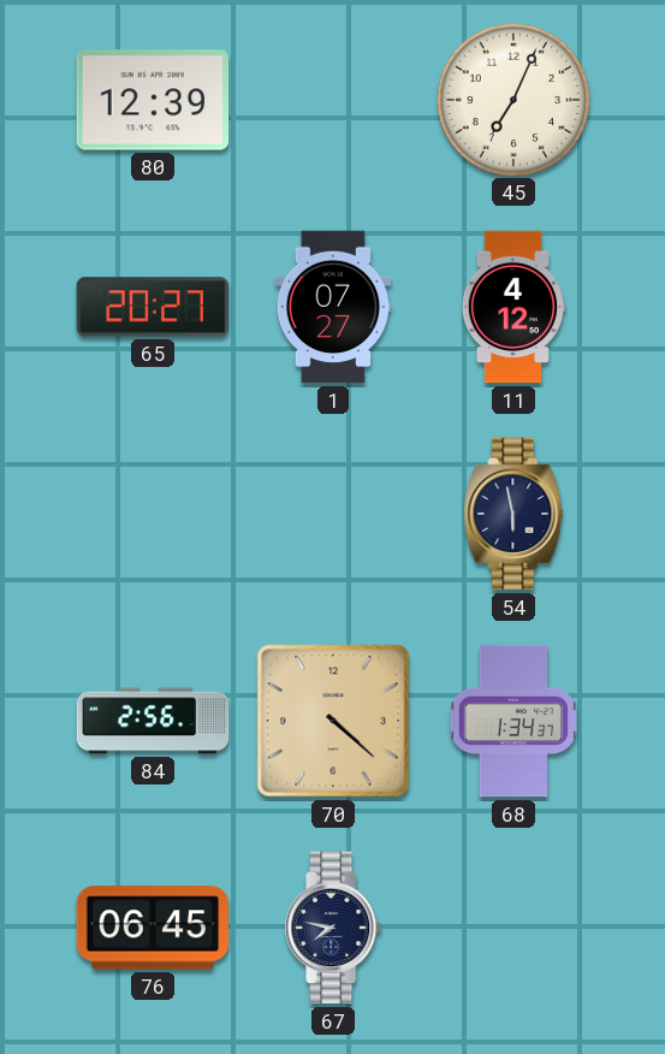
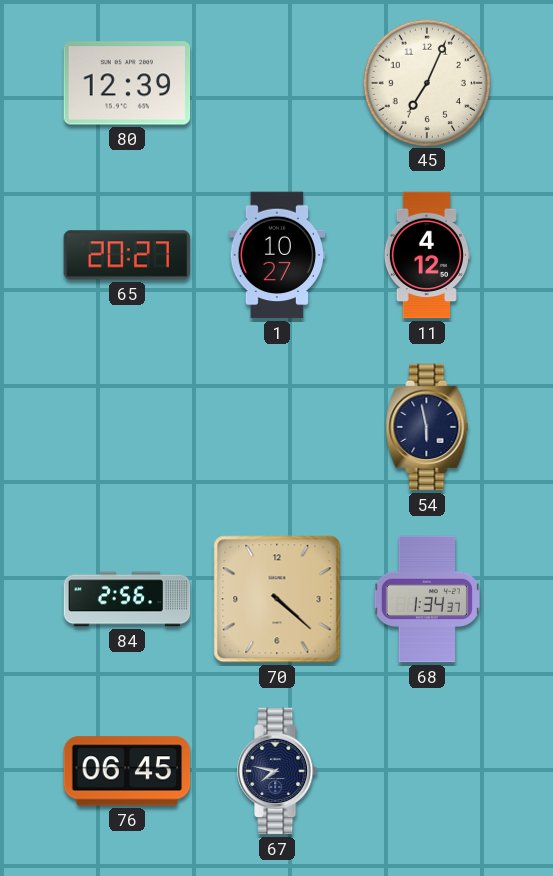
1: 07:27 -> 10:27
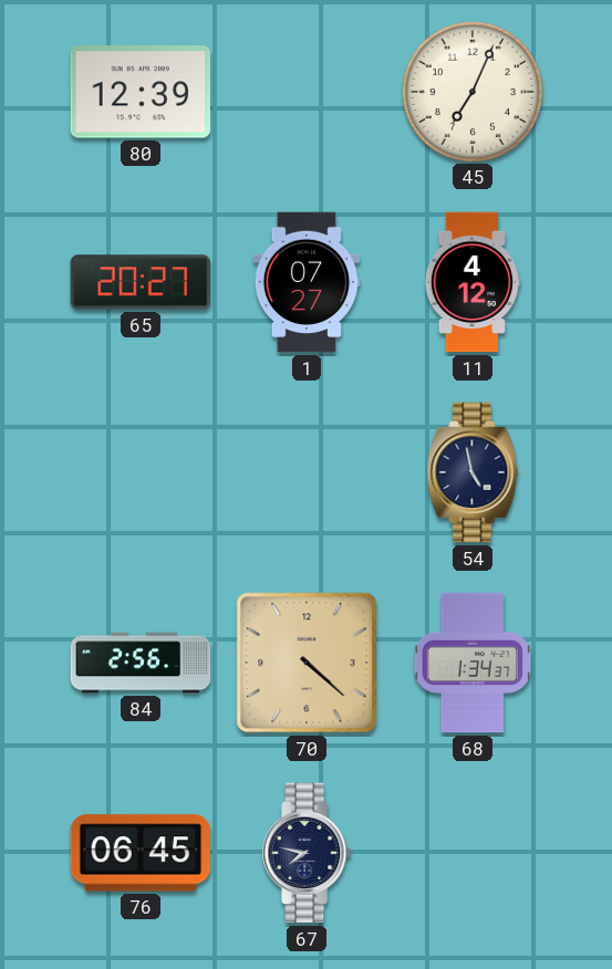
1: 10:27 -> 07:27
54: 5:58 -> 4:58
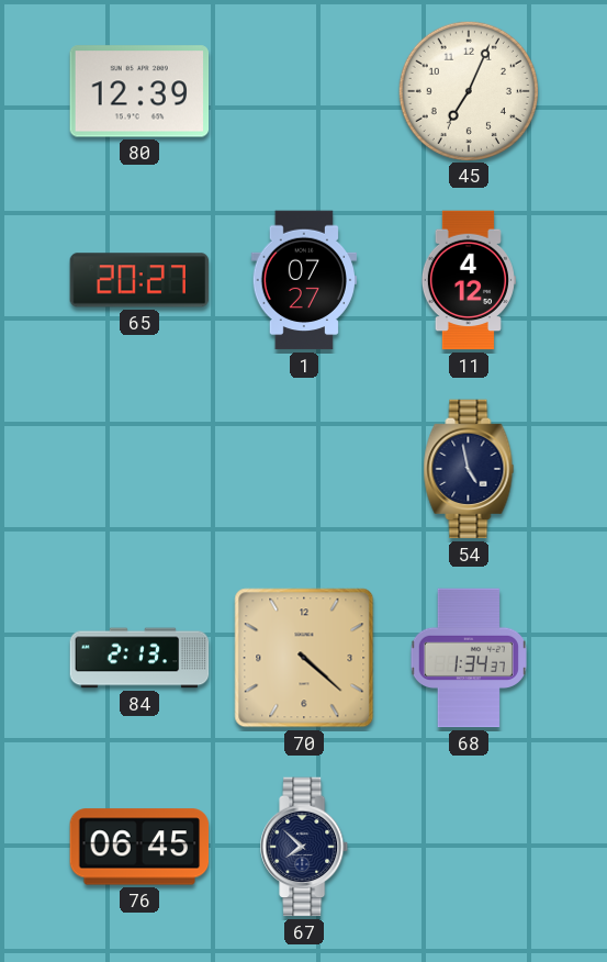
84: 2:56 -> 2:13
67: 7:47 -> 7:52
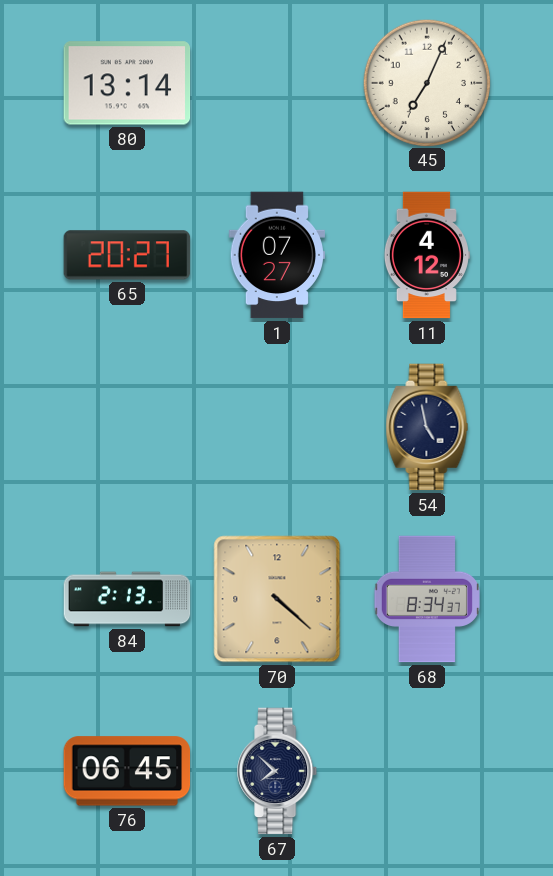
80: 12:39 -> 13:14
68: 1:34 -> 8:34
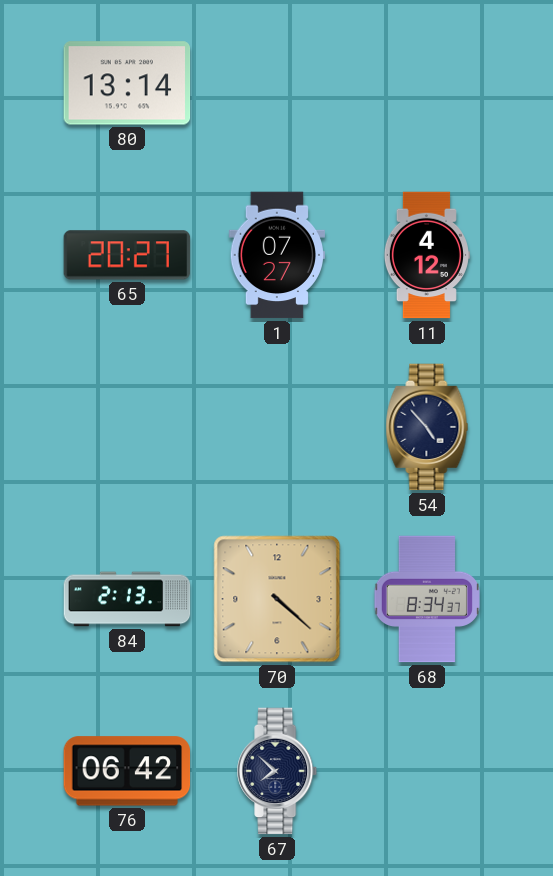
45: 7:04 -> none
54: 4:58 -> 4:53
76: 06:45 -> 06:42
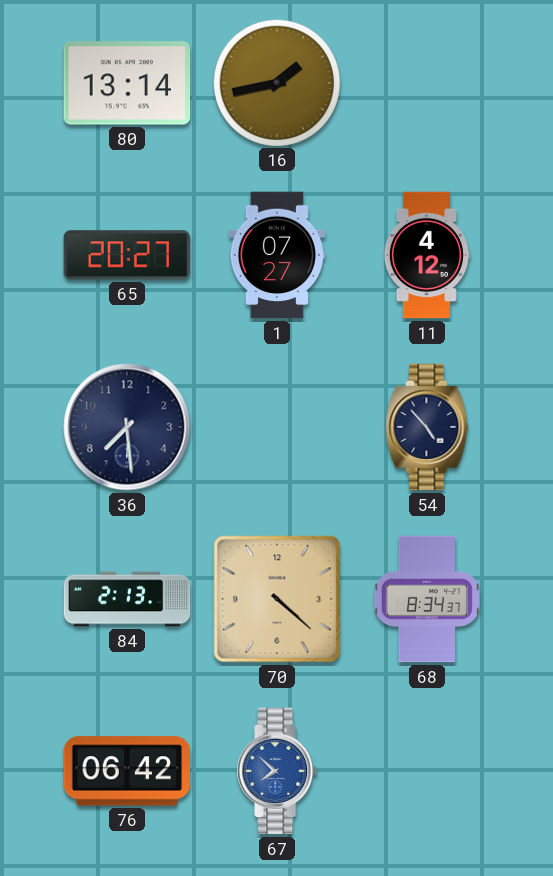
16: none -> 1:43
36: none -> 7:29
67 dial: navy -> blue
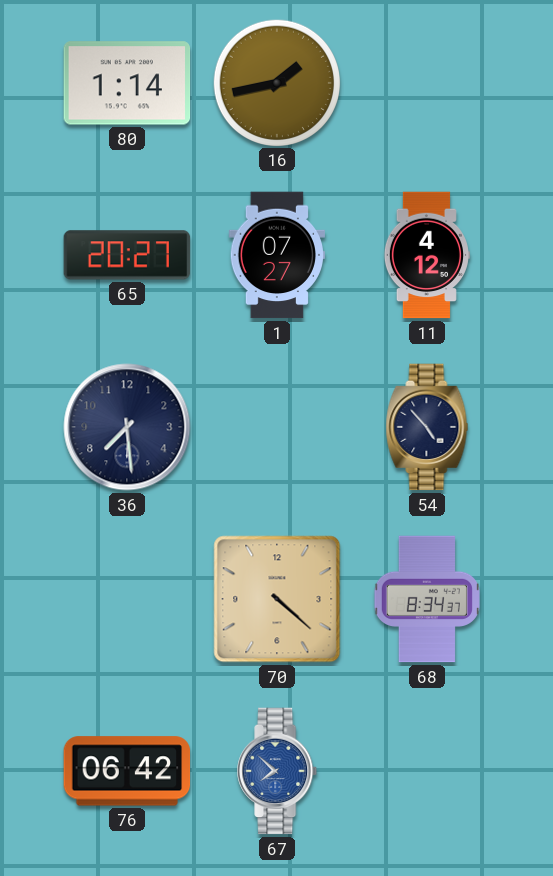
80: 13:14 -> 1:14
84: 2:13 -> none
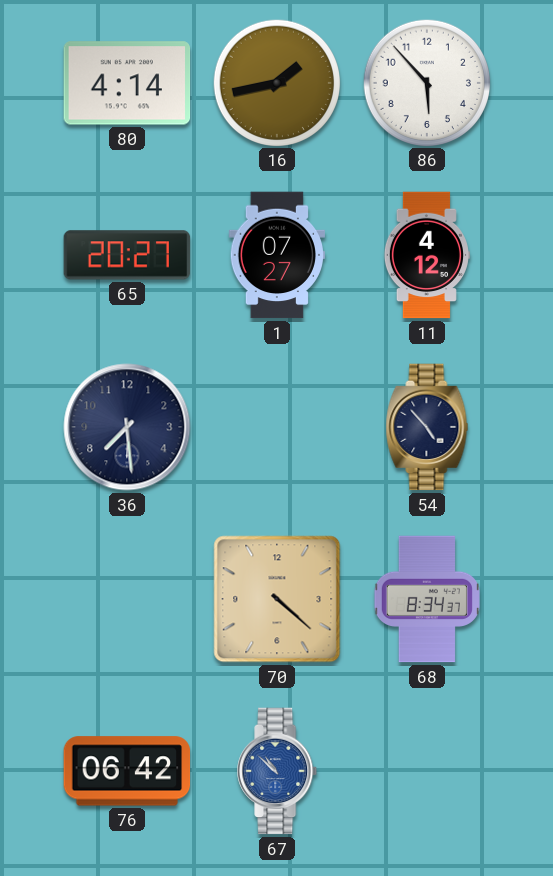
80: 1:14 -> 4:14
86: none -> 5:53
67: 7:52 -> 10:52
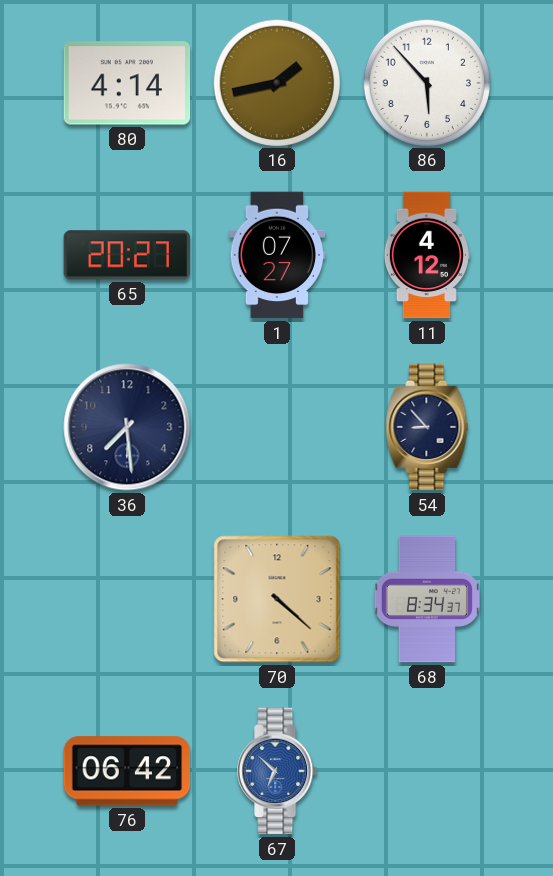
54: 4:53 -> 8:53
67: 10:52 -> 6:52
